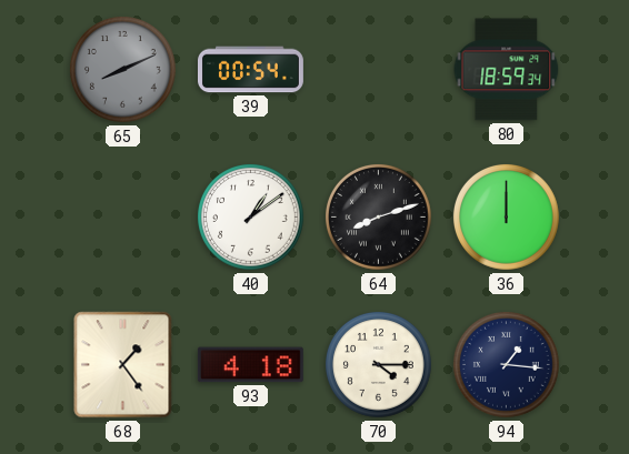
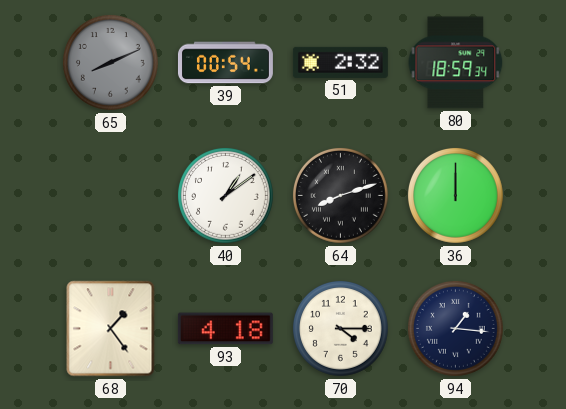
51: none -> 2:32
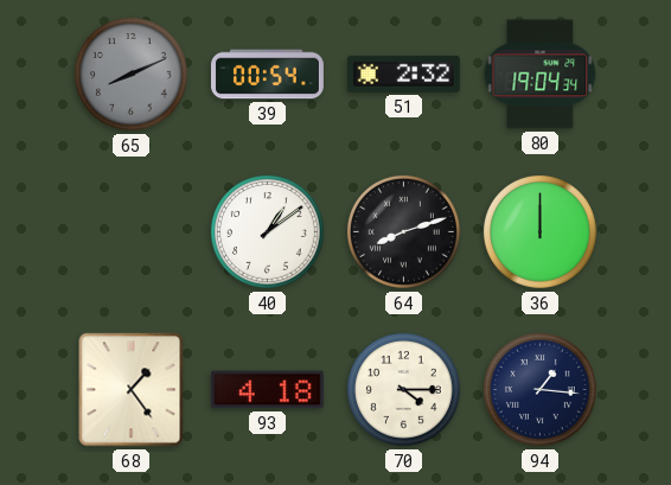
80: 18:59 -> 19:04
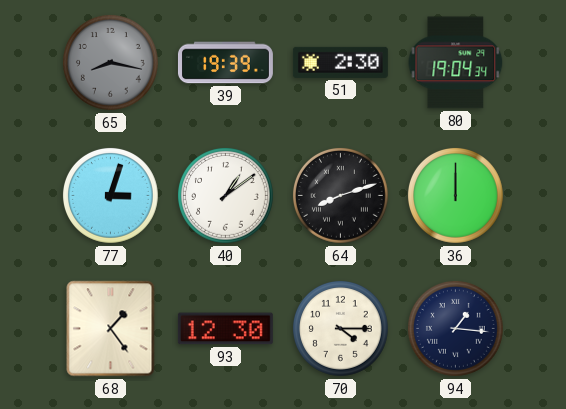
65: 8:11 -> 8:17
39: 00:54 -> 19:39
51: 2:32 -> 2:30
77: none -> 3:03
93: 4:18 -> 12:30
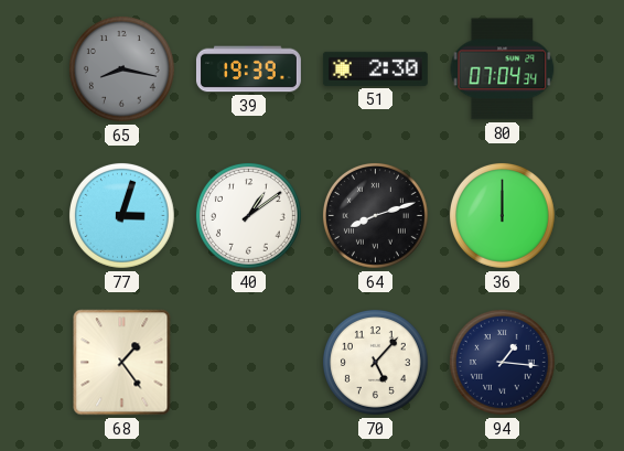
80: 19:04 -> 07:04
93: 12:30 -> none
70: 4:15 -> 5:07
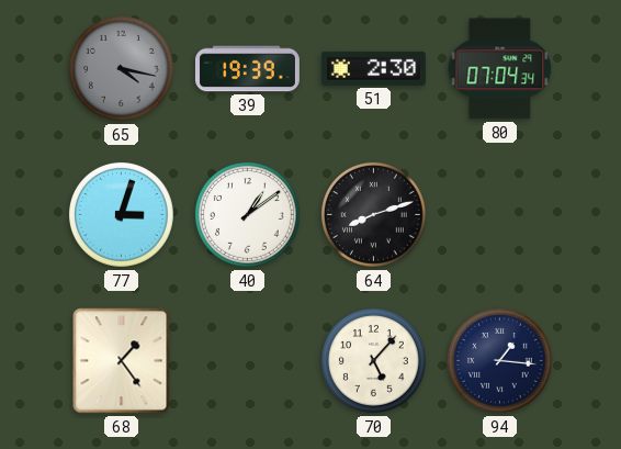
65: 8:17 -> 4:17
36: 12:00 -> none
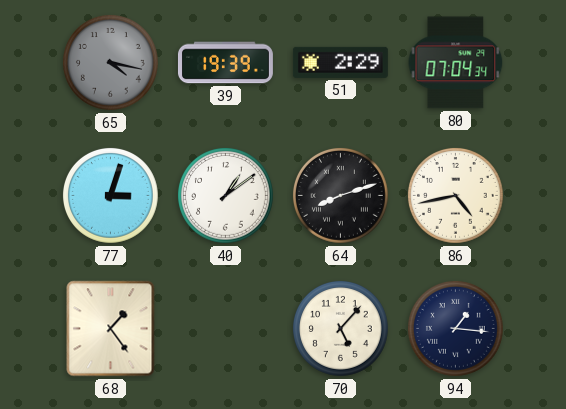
51: 2:30 -> 2:29
86: none -> 4:43
